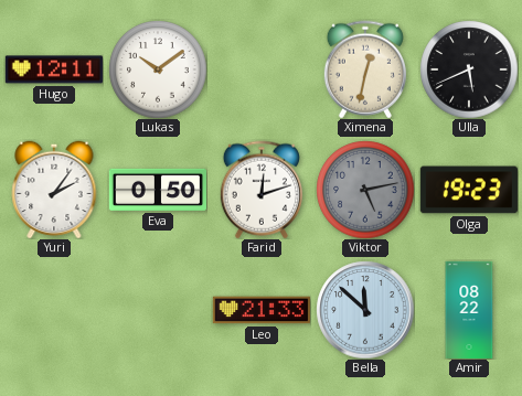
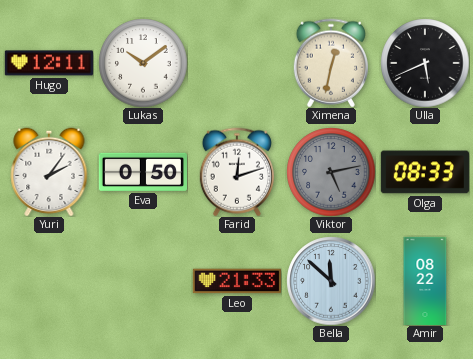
Olga: 19:23 -> 08:33
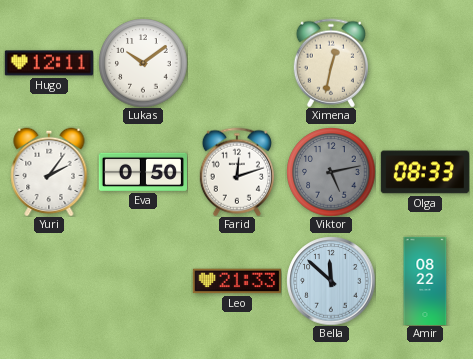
Ulla: 5:41 -> none
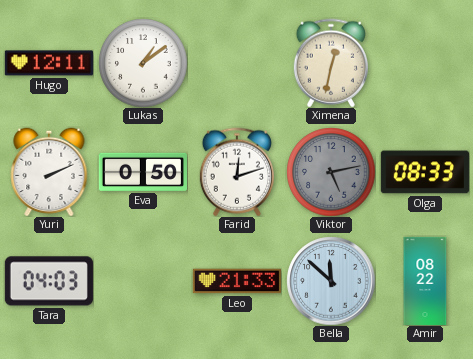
Lukas: 10:09 -> 1:09
Yuri: 2:06 -> 2:11
Tara: none -> 04:03
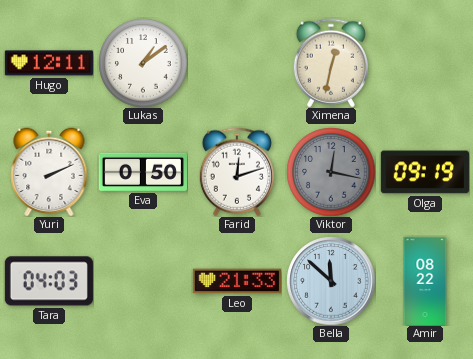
Viktor: 5:13 -> 12:17
Olga: 08:33 -> 09:19
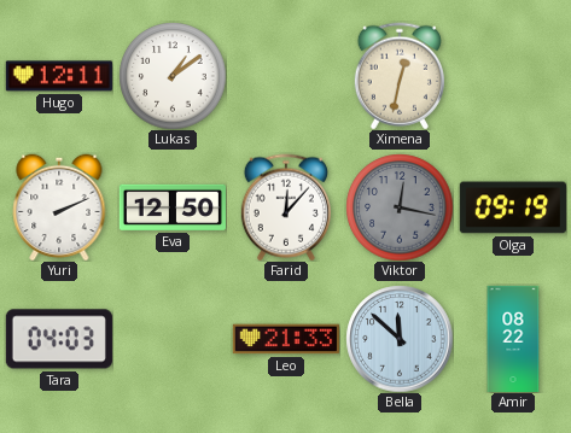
Eva: 0:50 -> 12:50
Farid: 12:12 -> 12:07
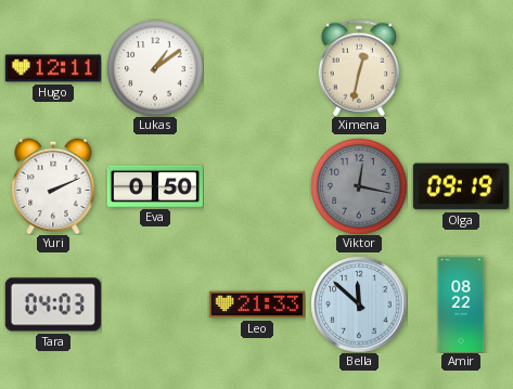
Eva: 12:50 -> 0:50
Farid: 12:07 -> none
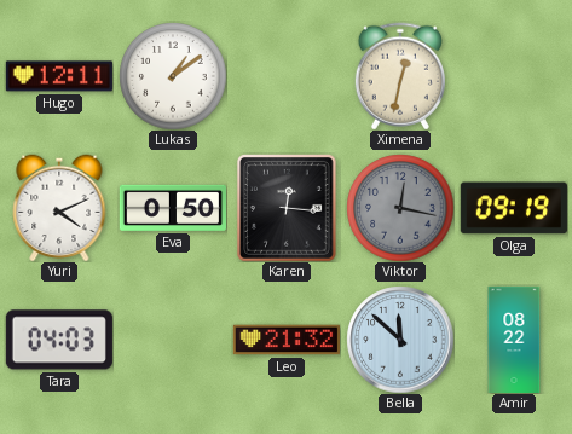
Yuri: 2:11 -> 4:11
Karen: none -> 12:16
Leo: 21:33 -> 21:32
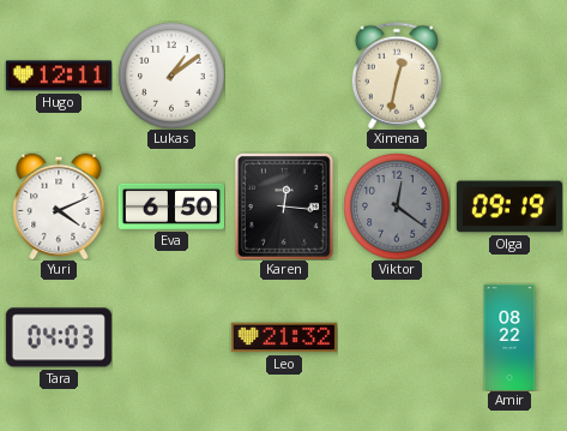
Eva: 0:50 -> 6:50
Viktor: 12:17 -> 12:21
Bella: 11:52 -> none
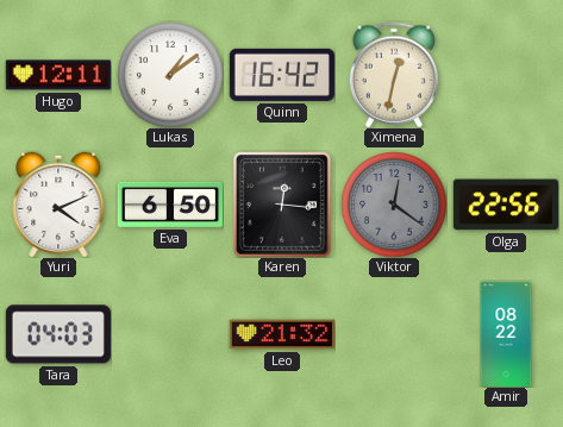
Quinn: none -> 16:42
Olga: 09:19 -> 22:56
